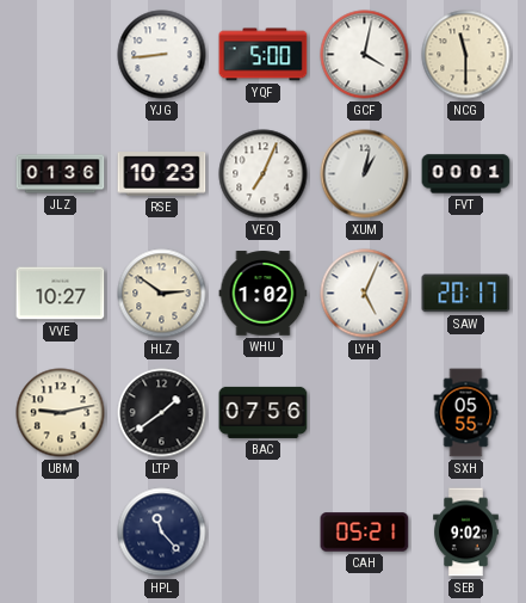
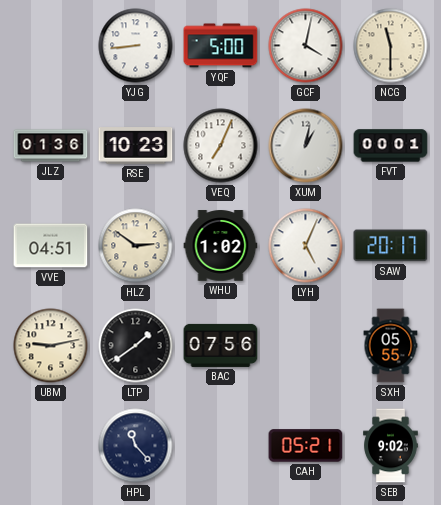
VVE: 10:27 -> 04:51
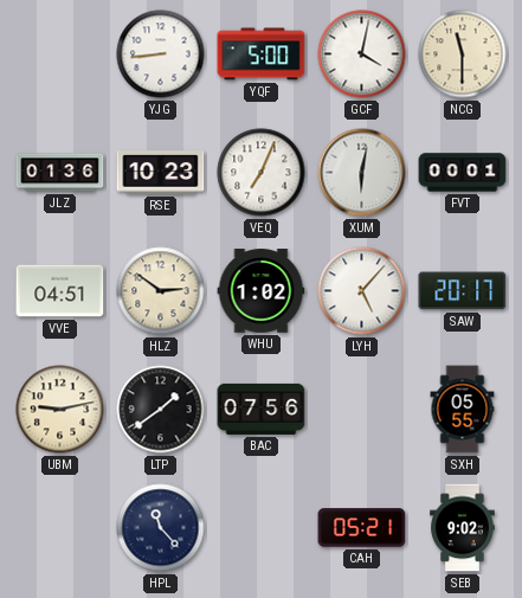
XUM: 1:02 -> 6:02
LYH: 5:04 -> 5:07
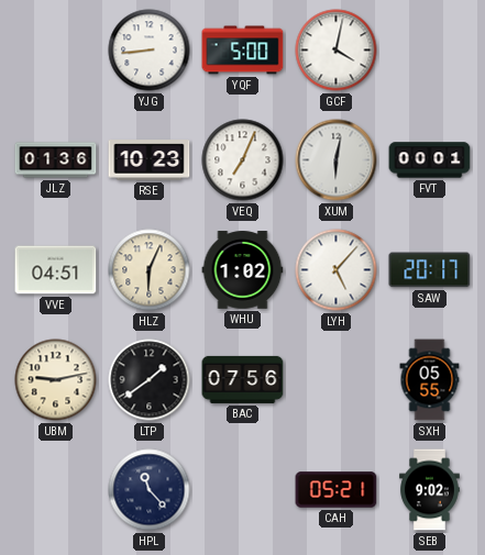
NCG: 11:30 -> none
HLZ: 2:51 -> 6:04
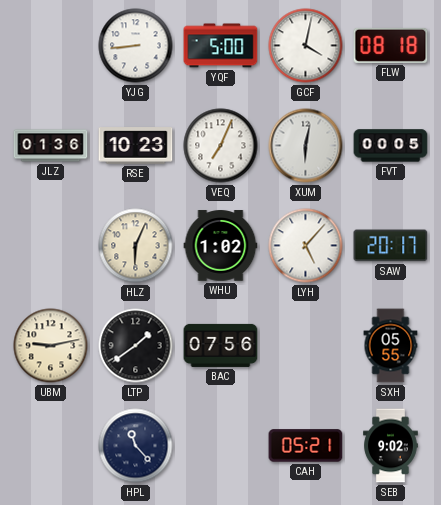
FLW: none -> 08:18
FVT: 00:01 -> 00:05
VVE: 04:51 -> none
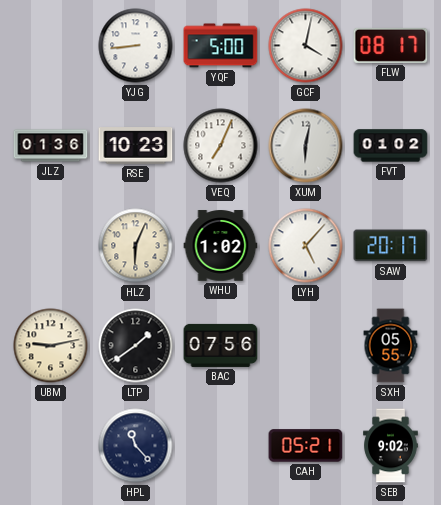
FLW: 08:18 -> 08:17
FVT: 00:05 -> 01:02
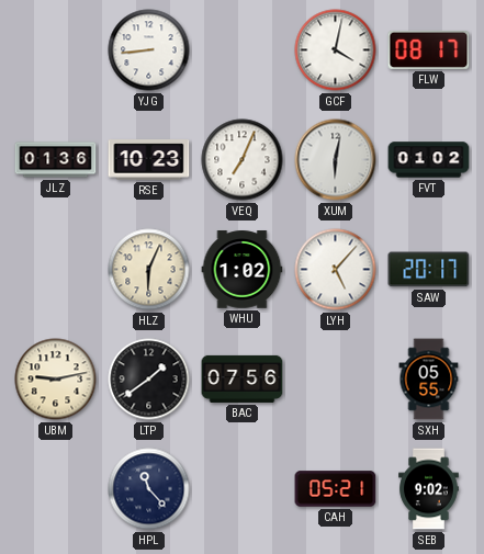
YQF: 5:00 -> none
